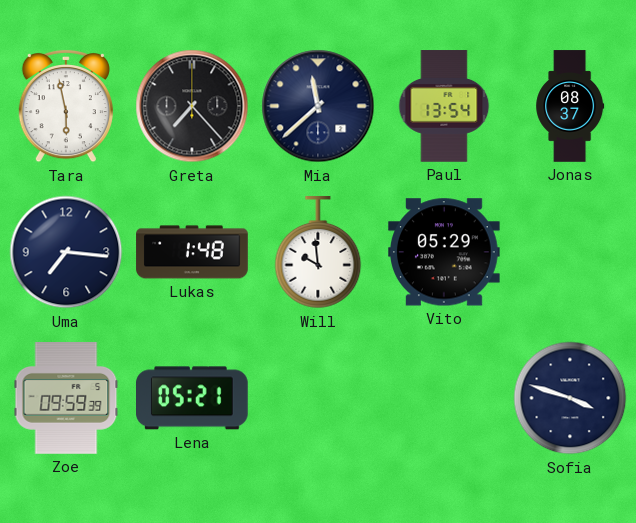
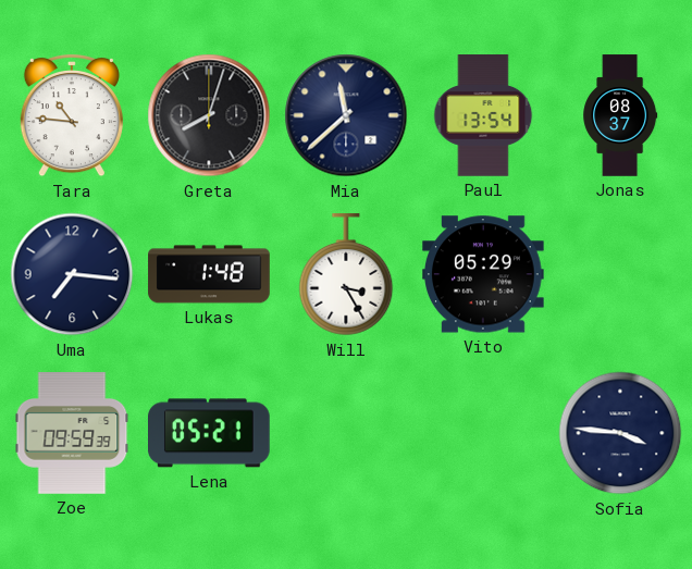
Tara: 5:58 -> 10:46
Greta: 7:23 -> 8:03
Will: 9:59 -> 3:25
Sofia: 3:48 -> 3:46
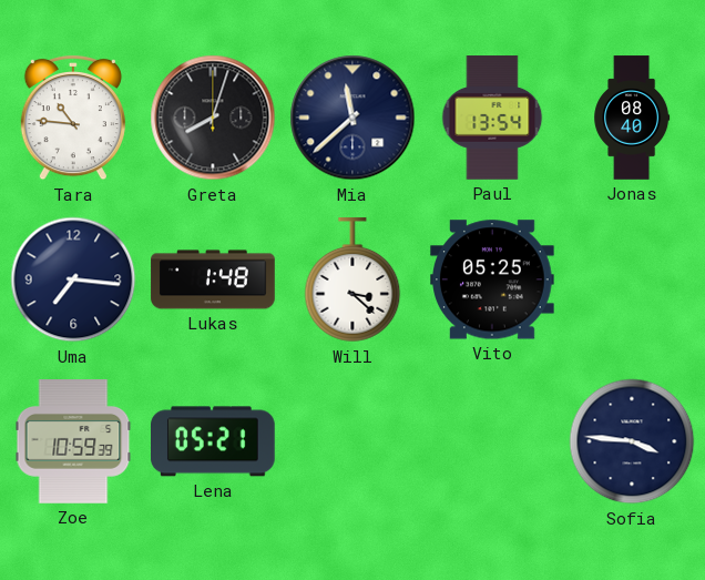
Jonas: 08:37 -> 08:40
Will: 3:25 -> 3:22
Vito: 05:29 -> 05:25
Zoe: 09:59 -> 10:59
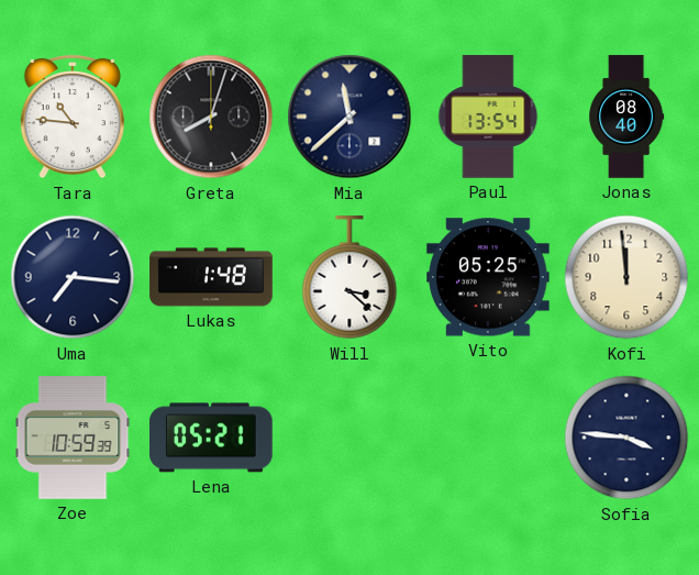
Kofi: none -> 11:59
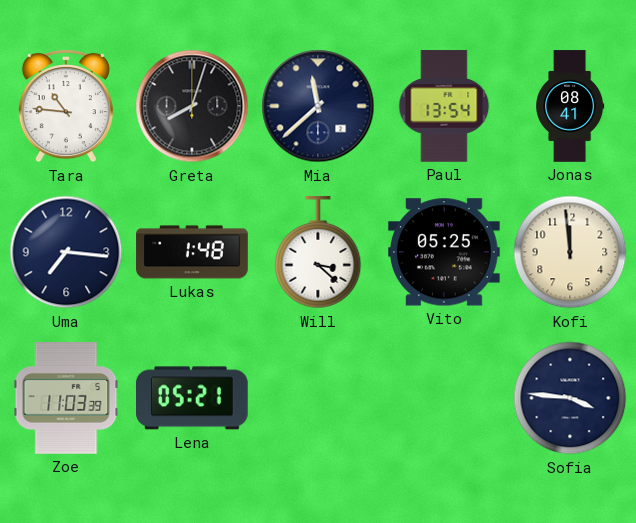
Jonas: 08:40 -> 08:41
Zoe: 10:59 -> 11:03
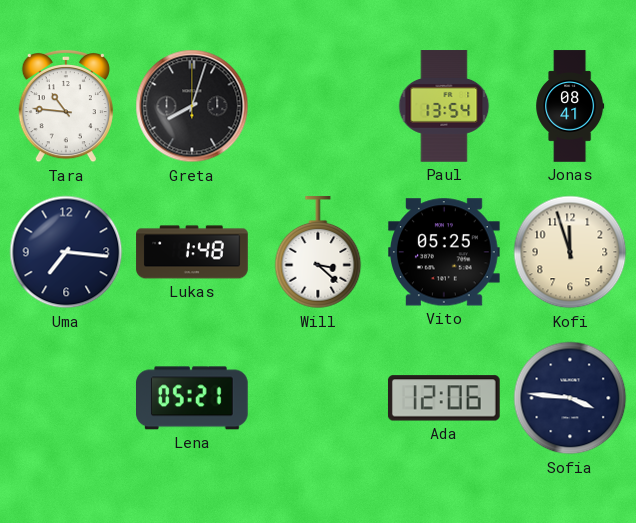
Mia: 11:38 -> none
Kofi: 11:59 -> 11:57
Zoe: 11:03 -> none
Ada: none -> 12:06
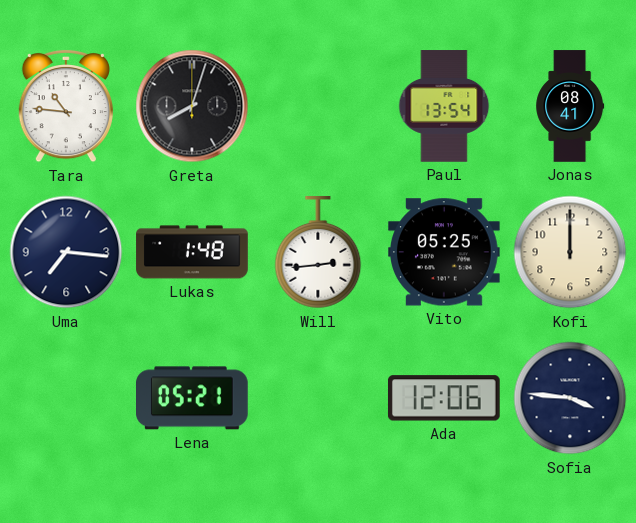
Will: 3:22 -> 2:44
Kofi: 11:57 -> 12:00
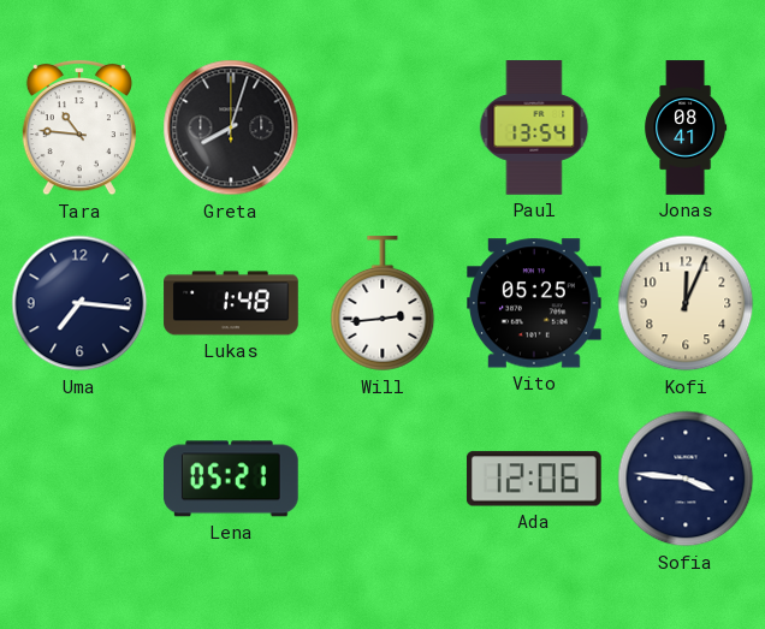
Kofi: 12:00 -> 12:04
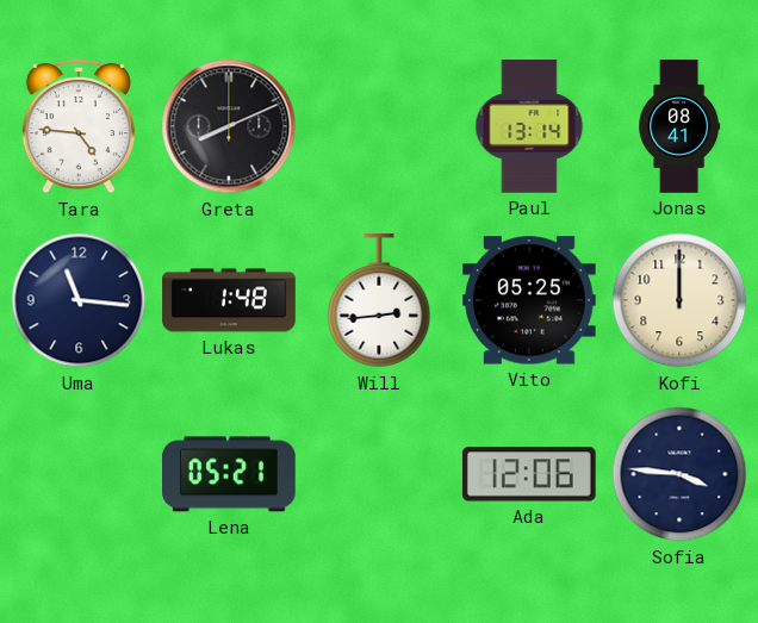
Tara: 10:46 -> 4:46
Greta: 8:03 -> 8:11
Paul: 13:54 -> 13:14
Uma: 7:16 -> 11:16
Kofi: 12:04 -> 12:00
